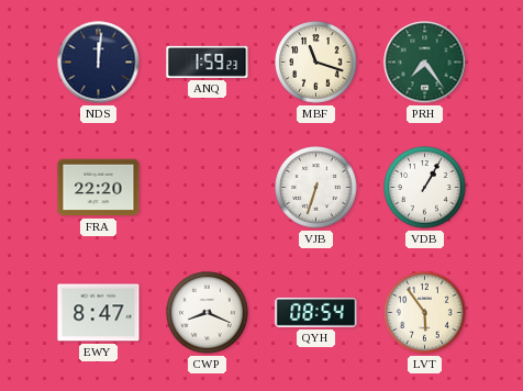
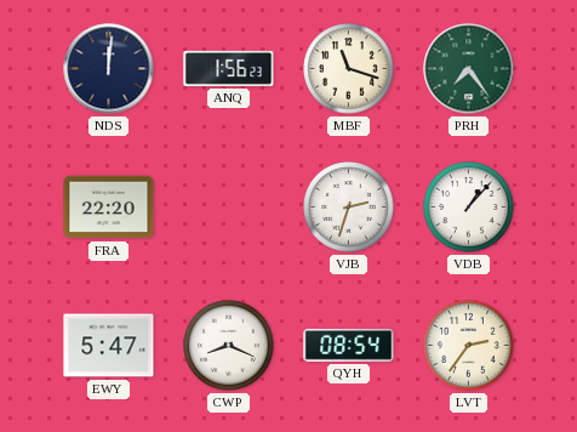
ANQ: 1:59 -> 1:56
VJB: 6:33 -> 2:33
VDB: 1:05 -> 1:07
EWY: 8:47 -> 5:47
LVT: 5:54 -> 2:36
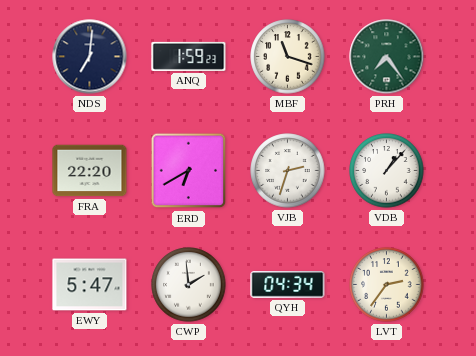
NDS: 12:01 -> 7:01
ANQ: 1:56 -> 1:59
ERD: none -> 6:40
CWP: 8:19 -> 1:59
QYH: 08:54 -> 04:34
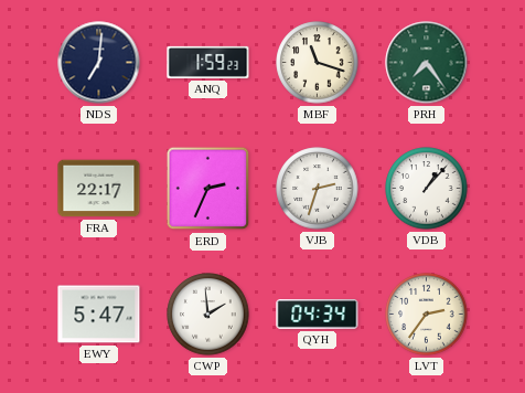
FRA: 22:20 -> 22:17
ERD: 6:40 -> 2:34
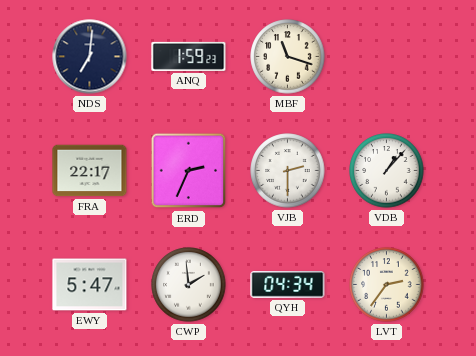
PRH: 7:24 -> none
VJB: 2:33 -> 2:30
